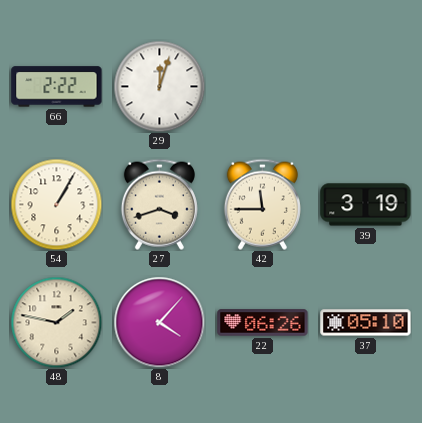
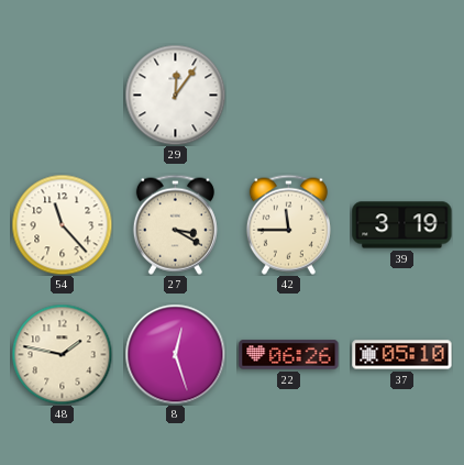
66: 2:22 -> none
29: 12:03 -> 12:06
54: 1:05 -> 11:23
27: 3:42 -> 3:20
8: 4:07 -> 12:27
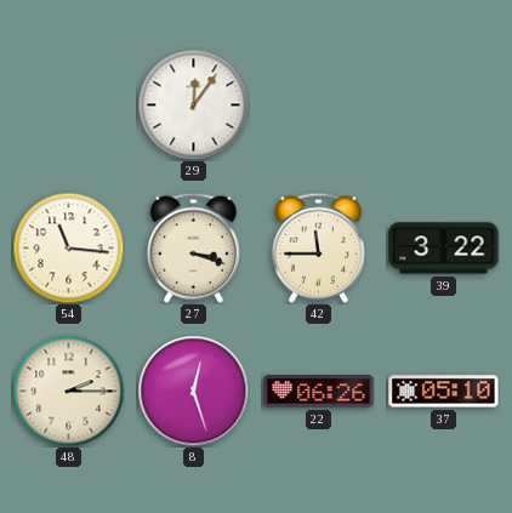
54: 11:23 -> 11:16
27: 3:20 -> 3:18
39: 3:19 -> 3:22
48: 1:47 -> 2:15
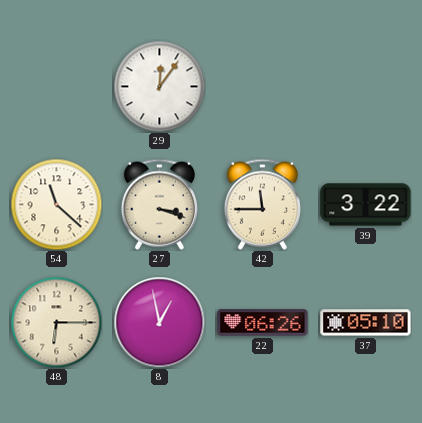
54: 11:16 -> 11:22
48: 2:15 -> 6:15
8: 12:27 -> 12:58
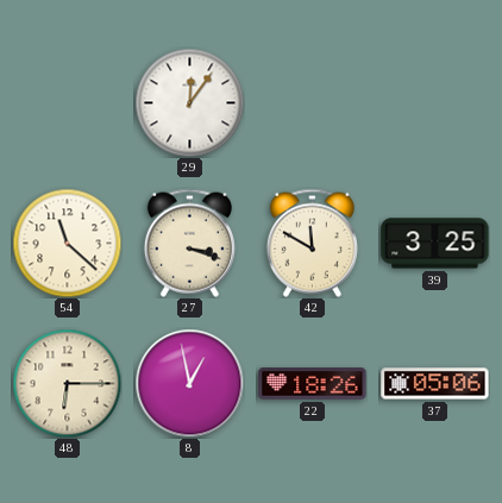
42: 11:45 -> 11:50
39: 3:22 -> 3:25
22: 06:26 -> 18:26
37: 05:10 -> 05:06
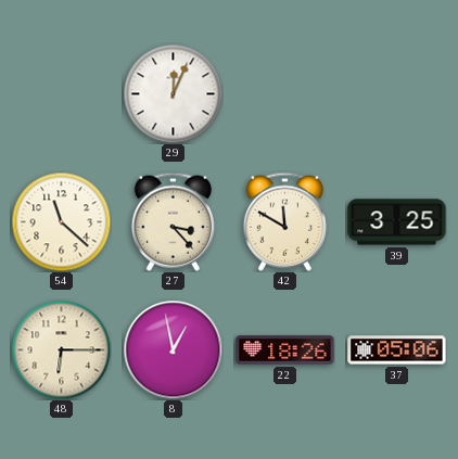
29: 12:06 -> 12:04
27: 3:18 -> 3:23
